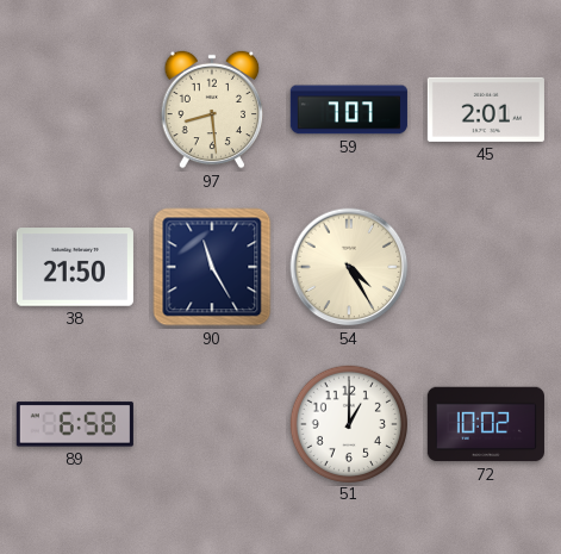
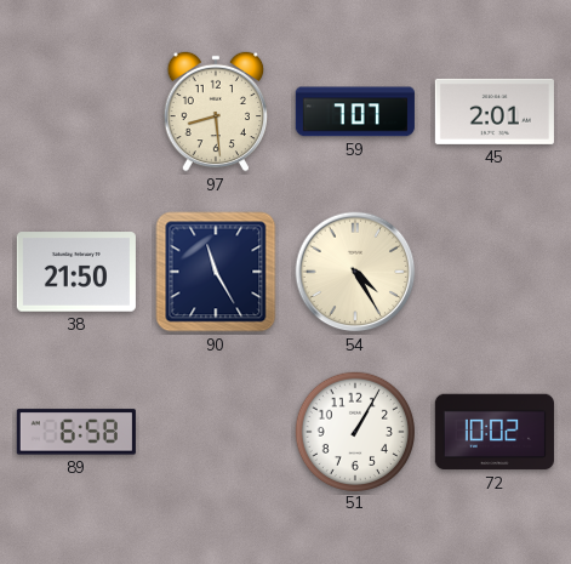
51: 1:00 -> 1:05
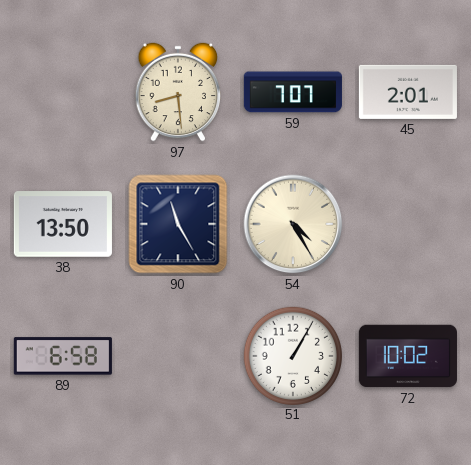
38: 21:50 -> 13:50
